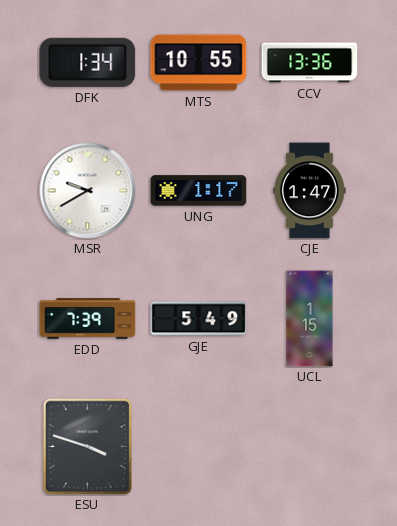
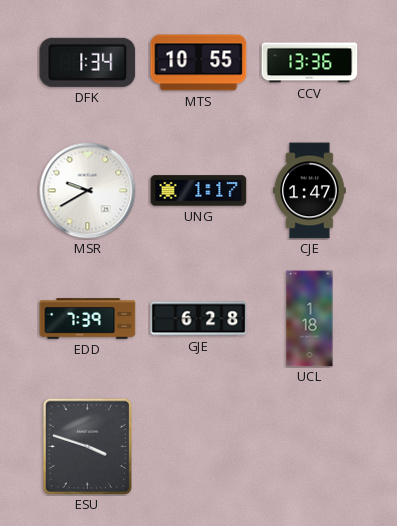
GJE: 5:49 -> 6:28
UCL: 1:15 -> 1:18
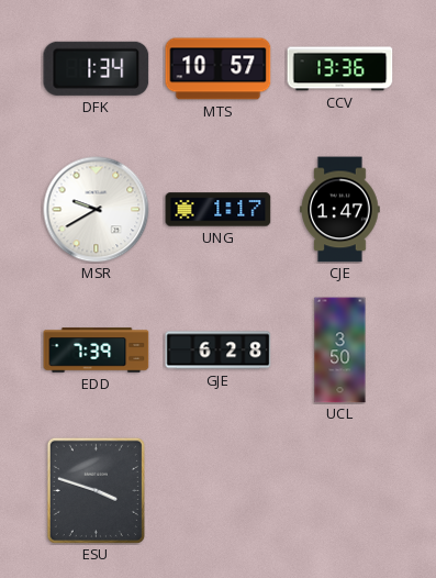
MTS: 10:55 -> 10:57
UCL: 1:18 -> 3:50
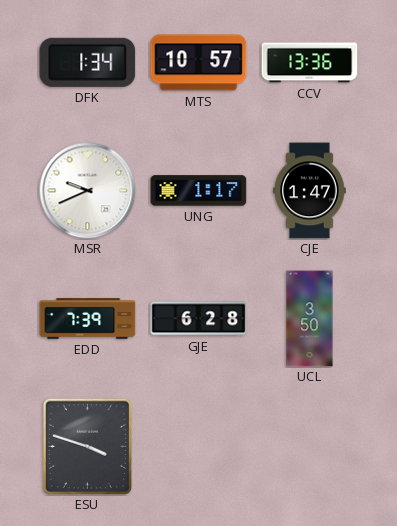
MSR: 9:40 -> 9:41
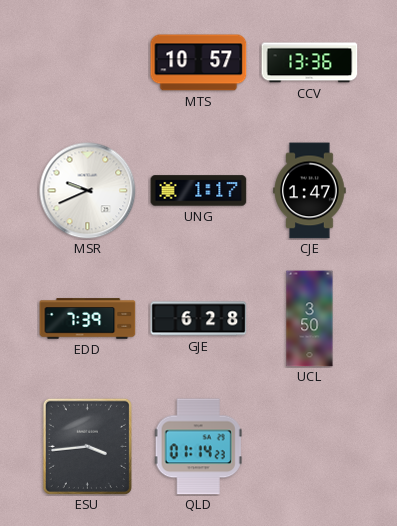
DFK: 1:34 -> none
ESU: 3:48 -> 3:44
QLD: none -> 01:14
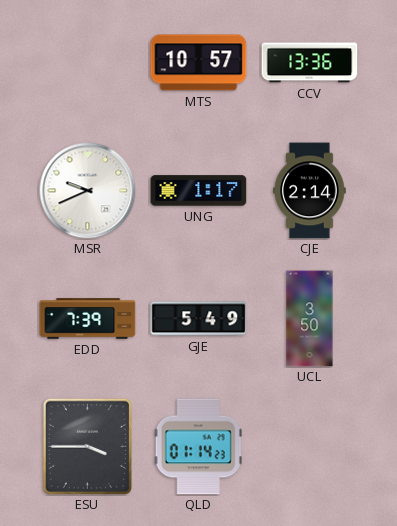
CJE: 1:47 -> 2:14
GJE: 6:28 -> 5:49
ESU: 3:44 -> 3:45
